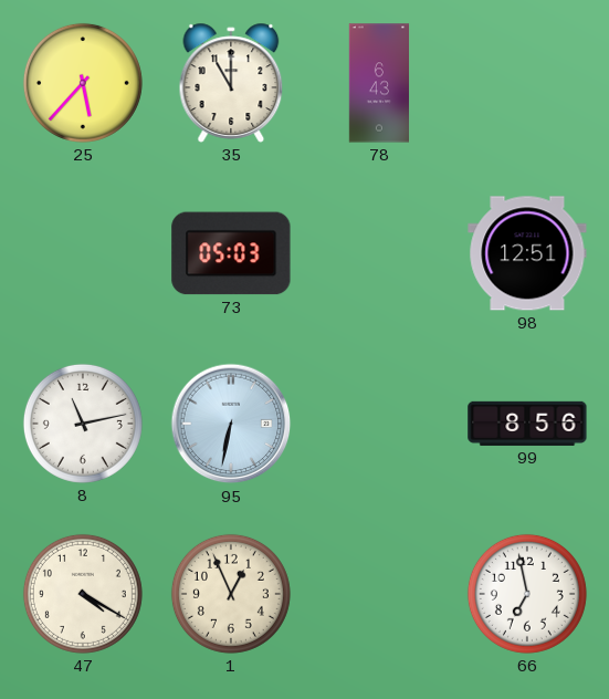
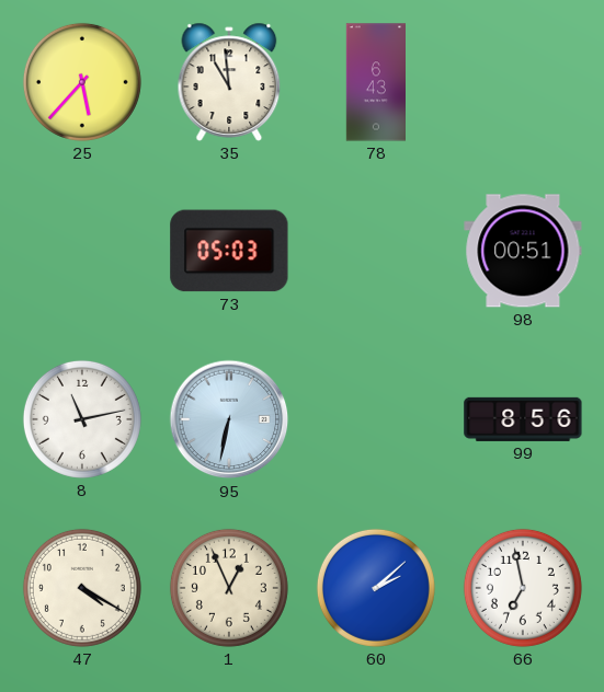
35: 11:00 -> 10:59
98: 12:51 -> 00:51
60: none -> 2:08
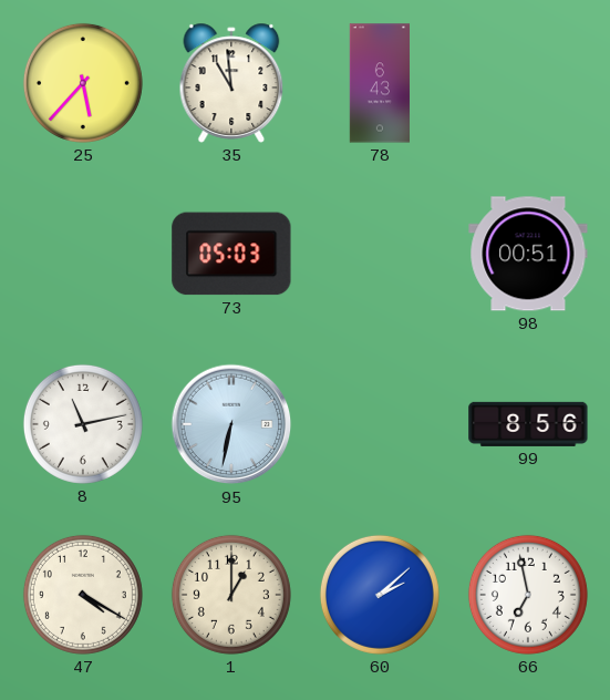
1: 12:56 -> 1:00
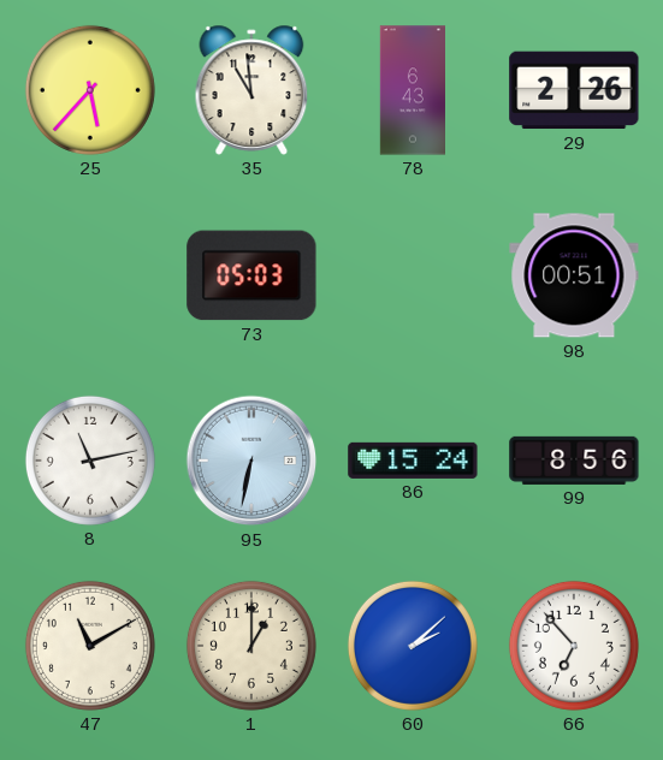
29: none -> 2:26
86: none -> 15:24
47: 4:20 -> 11:10
66: 6:58 -> 6:53
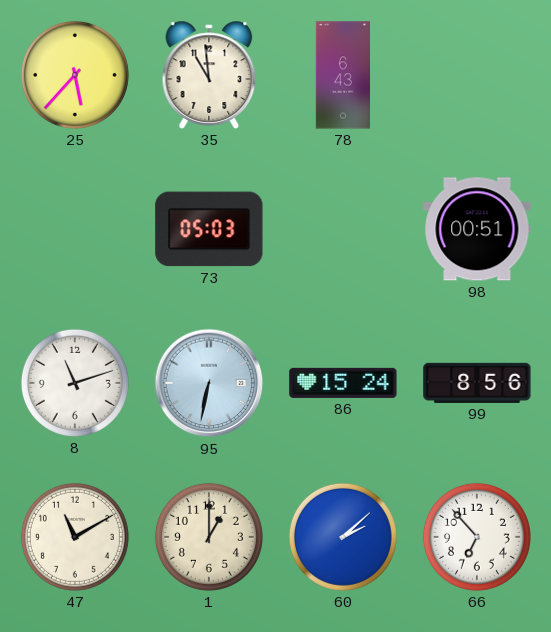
29: 2:26 -> none
8: 11:13 -> 11:12
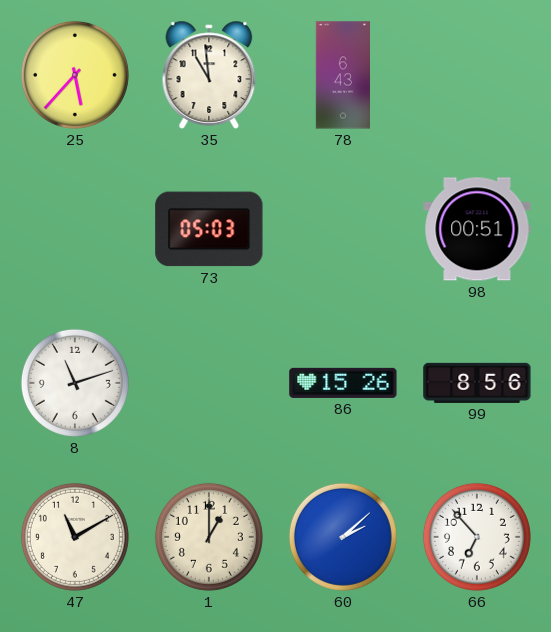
95: 6:32 -> none
86: 15:24 -> 15:26
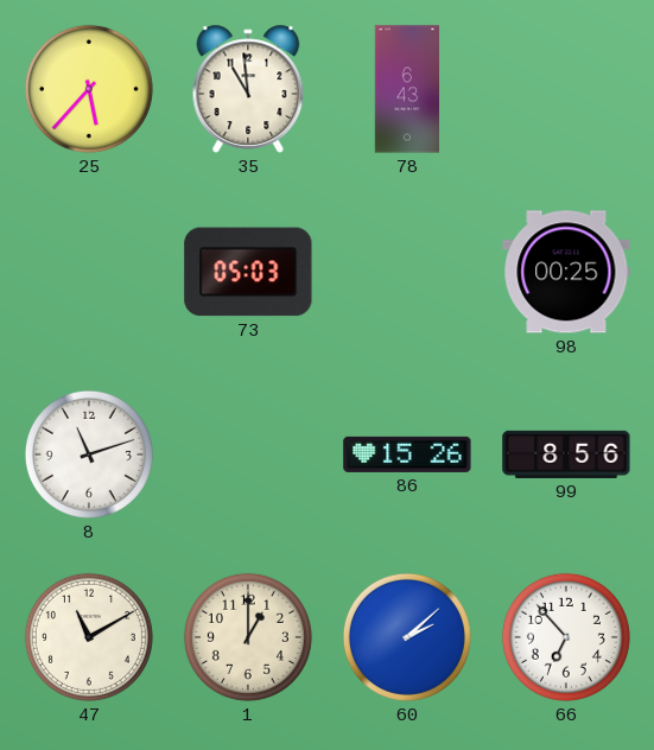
98: 00:51 -> 00:25
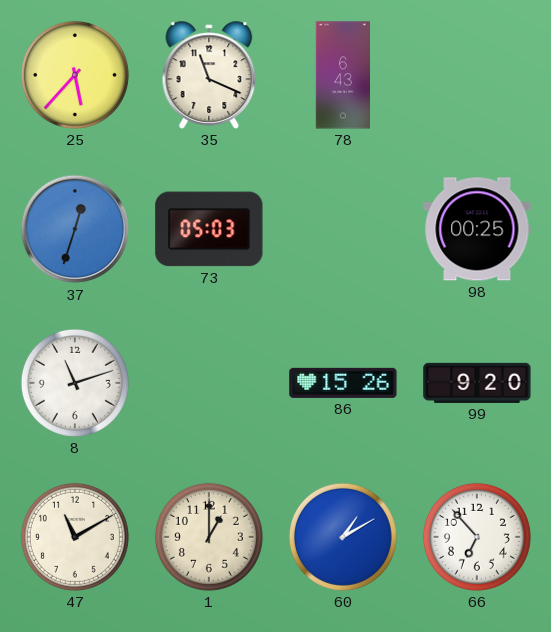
35: 10:59 -> 11:19
37: none -> 12:33
99: 8:56 -> 9:20
60: 2:08 -> 1:10
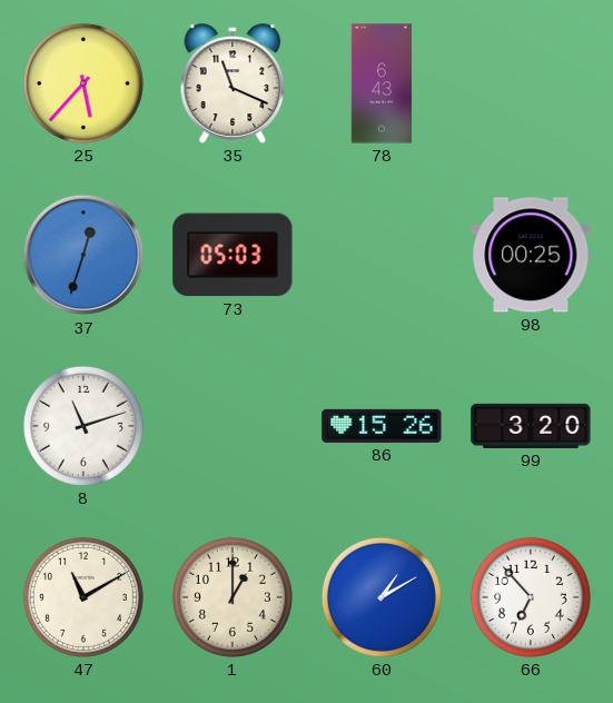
99: 9:20 -> 3:20
